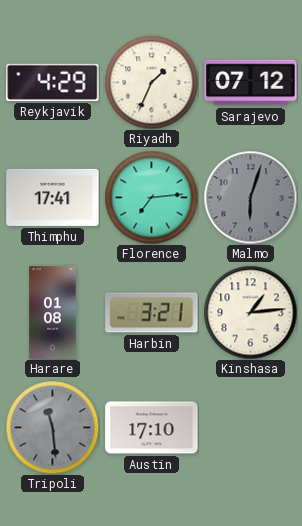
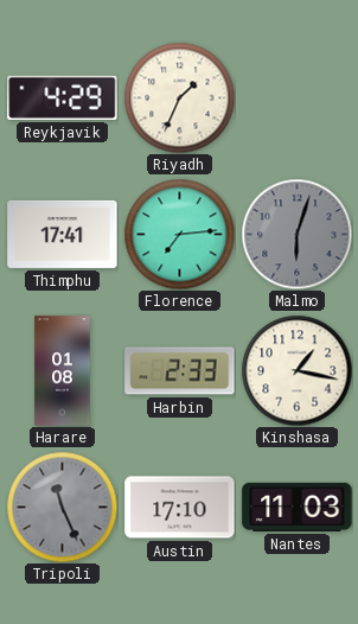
Sarajevo: 07:12 -> none
Harbin: 3:21 -> 2:33
Kinshasa: 1:14 -> 1:17
Tripoli: 11:29 -> 11:26
Nantes: none -> 11:03
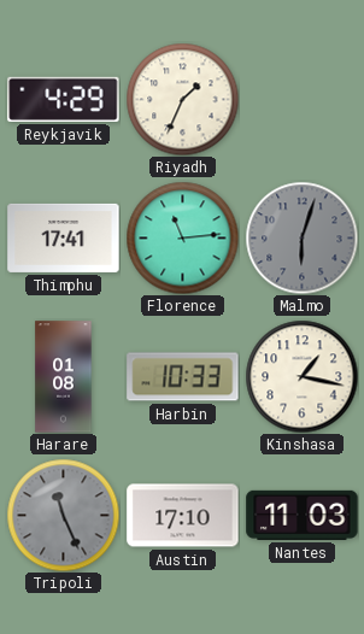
Florence: 7:14 -> 11:14
Harbin: 2:33 -> 10:33
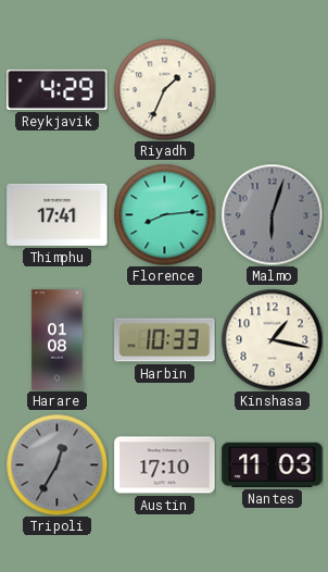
Florence: 11:14 -> 8:14
Tripoli: 11:26 -> 12:35
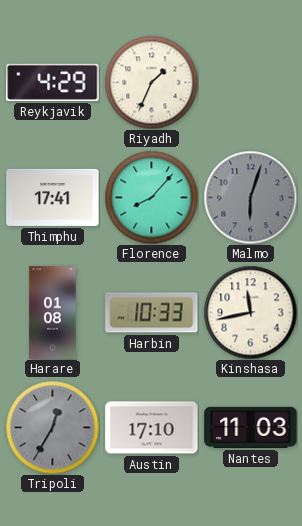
Florence: 8:14 -> 8:07
Kinshasa: 1:17 -> 11:43
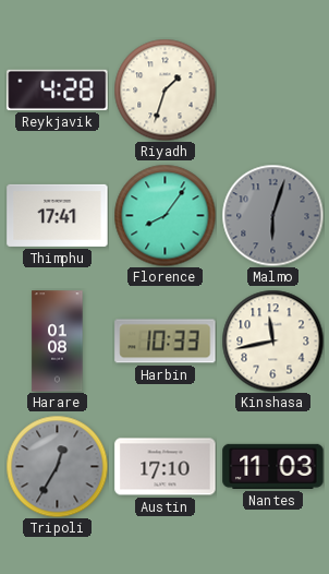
Reykjavik: 4:29 -> 4:28
Riyadh: 1:34 -> 1:33
Florence: 8:07 -> 8:06
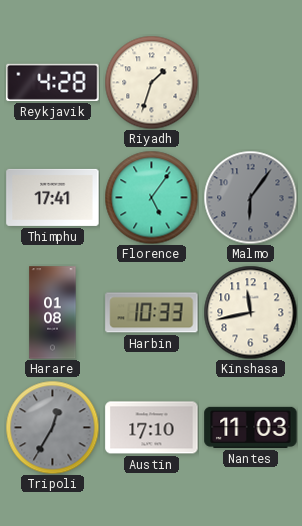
Florence: 8:06 -> 5:06
Malmo: 6:03 -> 6:06
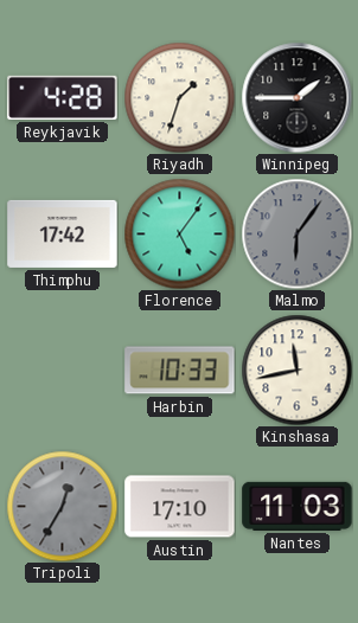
Winnipeg: none -> 1:45
Thimphu: 17:41 -> 17:42
Harare: 01:08 -> none
